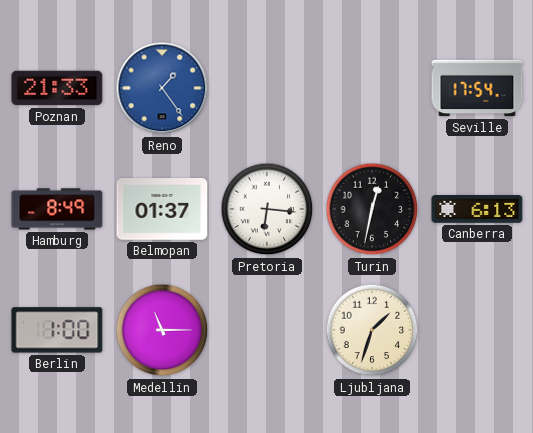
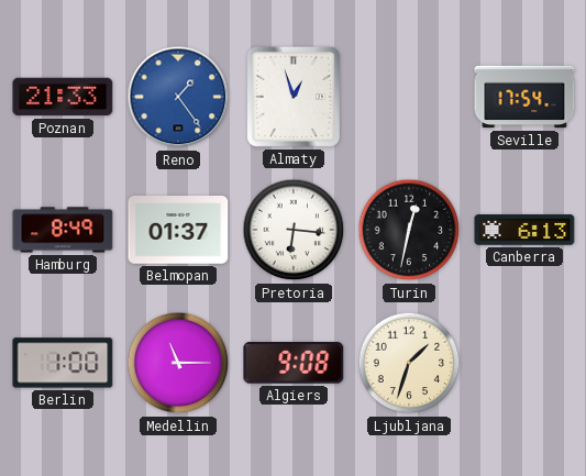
Almaty: none -> 12:57
Algiers: none -> 9:08
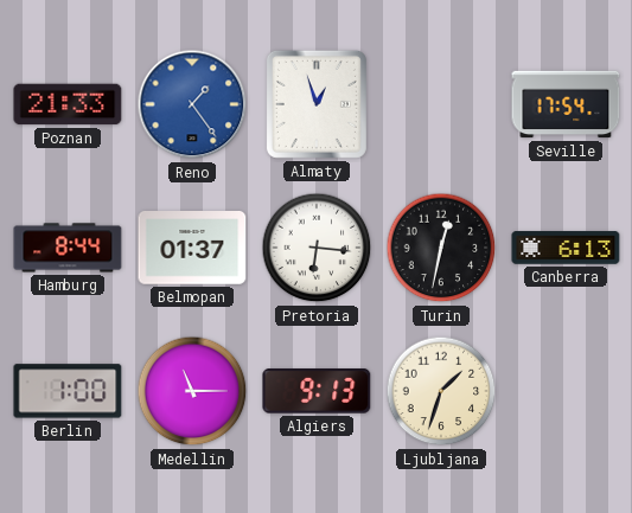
Hamburg: 8:49 -> 8:44
Algiers: 9:08 -> 9:13
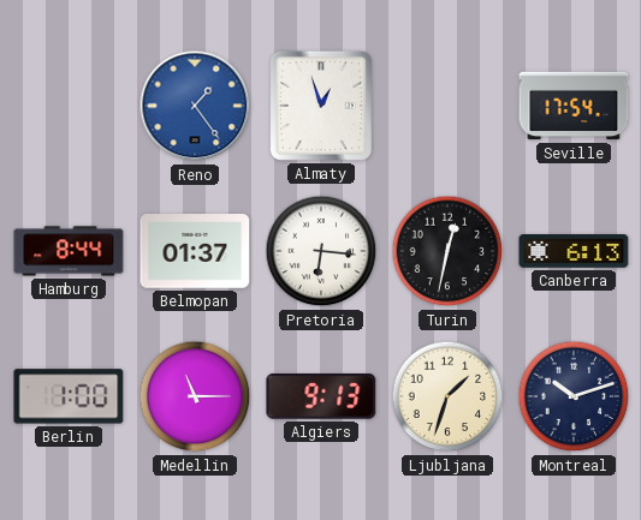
Poznan: 21:33 -> none
Montreal: none -> 10:12
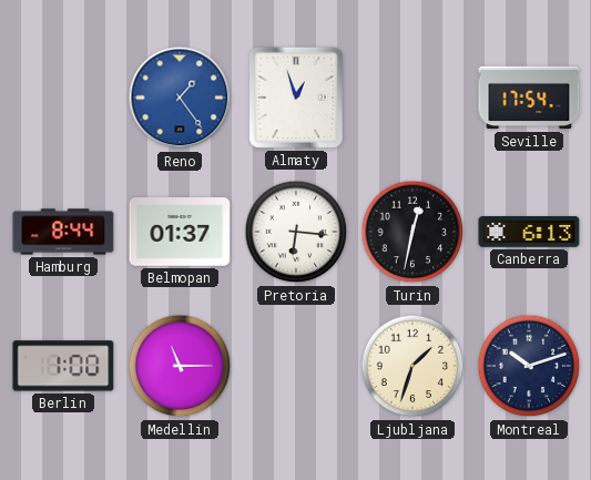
Algiers: 9:13 -> none
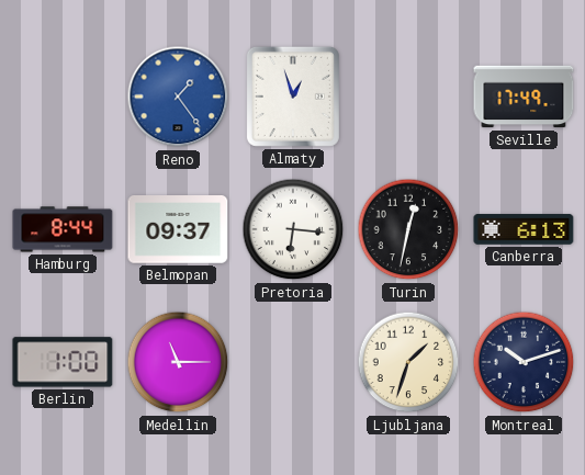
Seville: 17:54 -> 17:49
Belmopan: 01:37 -> 09:37
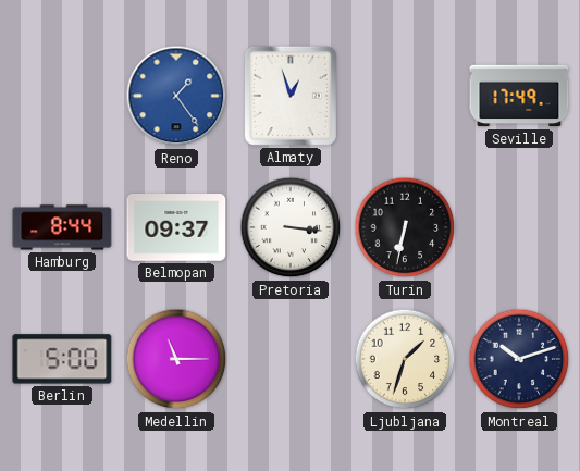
Pretoria: 6:16 -> 3:16
Turin: 12:32 -> 6:32
Canberra: 6:13 -> none
Berlin: 1:00 -> 5:00
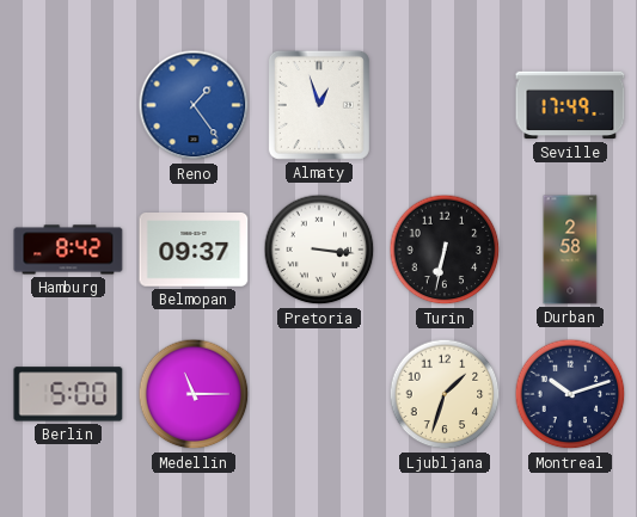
Hamburg: 8:44 -> 8:42
Durban: none -> 2:58
